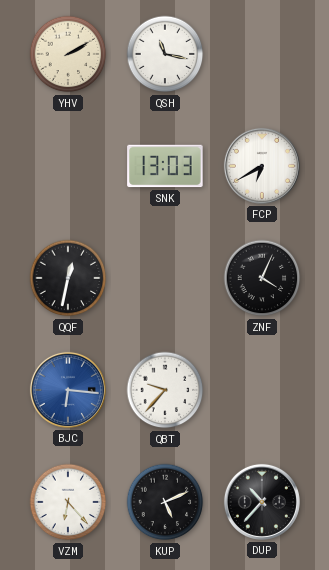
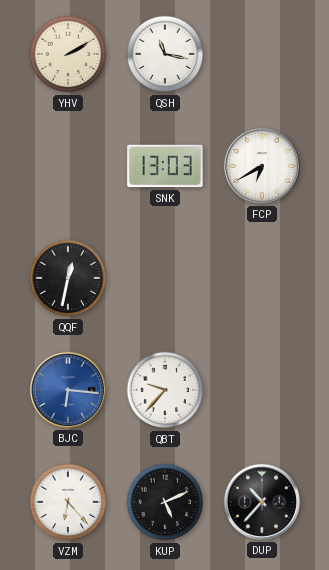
ZNF: 4:04 -> none
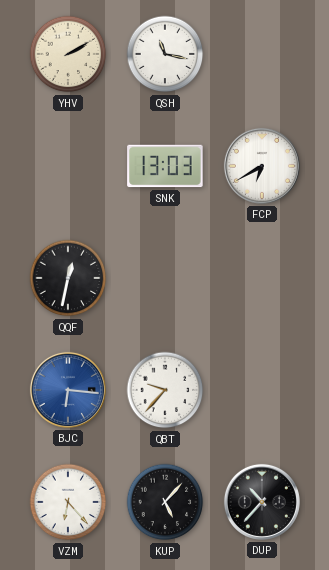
KUP: 5:11 -> 5:07
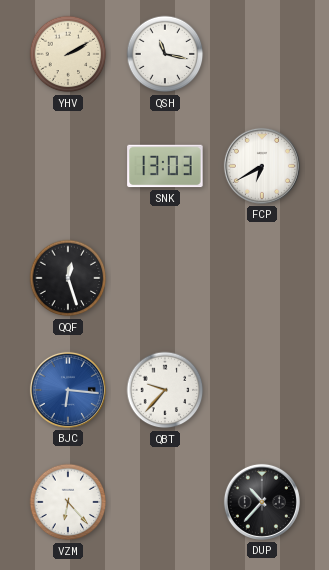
QQF: 12:32 -> 12:27
KUP: 5:07 -> none
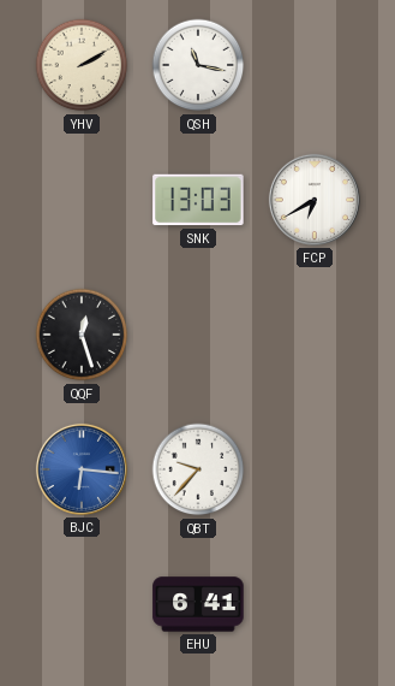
VZM: 6:23 -> none
EHU: none -> 6:41
DUP: 10:37 -> none
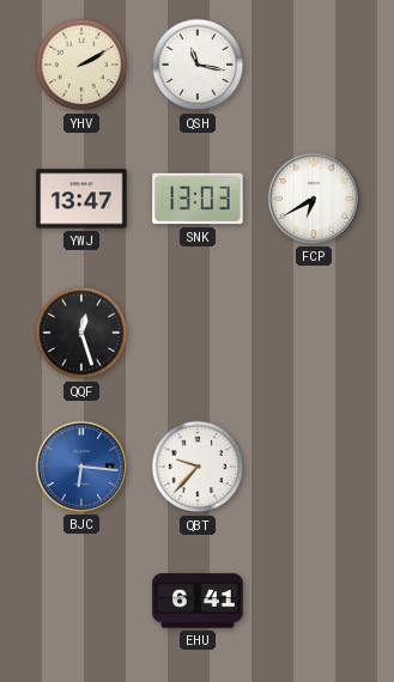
YWJ: none -> 13:47
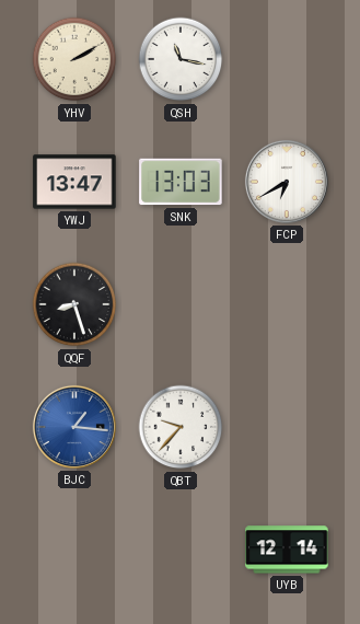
QQF: 12:27 -> 8:27
BJC: 6:16 -> 1:16
EHU: 6:41 -> none
UYB: none -> 12:14
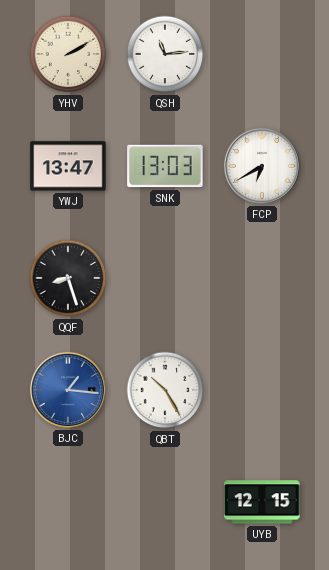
QSH: 11:17 -> 11:14
QBT: 9:37 -> 10:25
UYB: 12:14 -> 12:15
